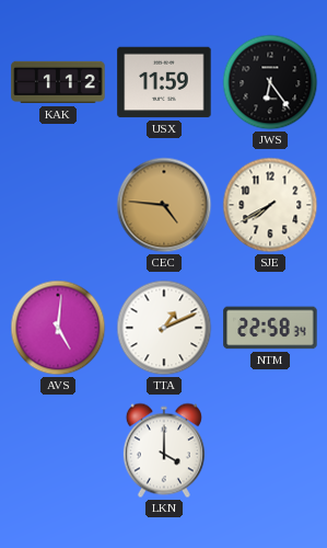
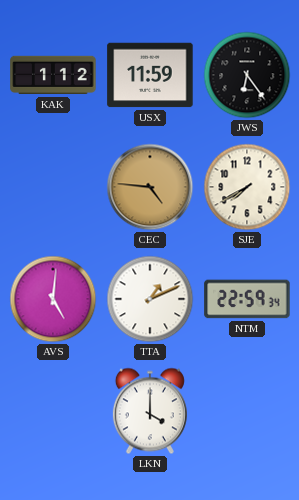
NTM: 22:58 -> 22:59
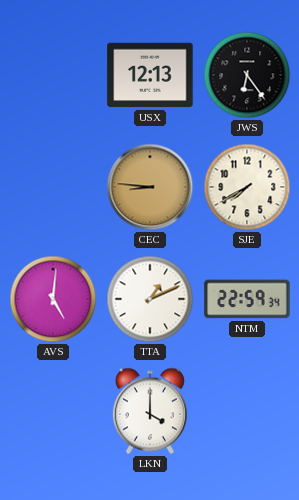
KAK: 1:12 -> none
USX: 11:59 -> 12:13
CEC: 4:46 -> 8:46
